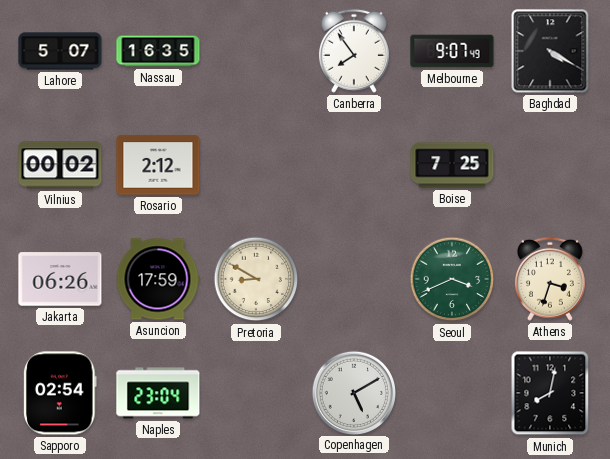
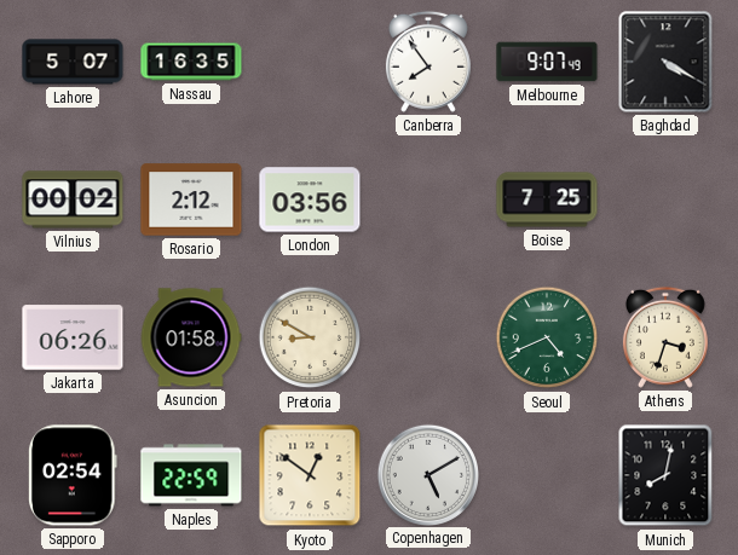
London: none -> 03:56
Asuncion: 17:59 -> 01:58
Seoul: 3:41 -> 4:41
Naples: 23:04 -> 22:59
Kyoto: none -> 12:51
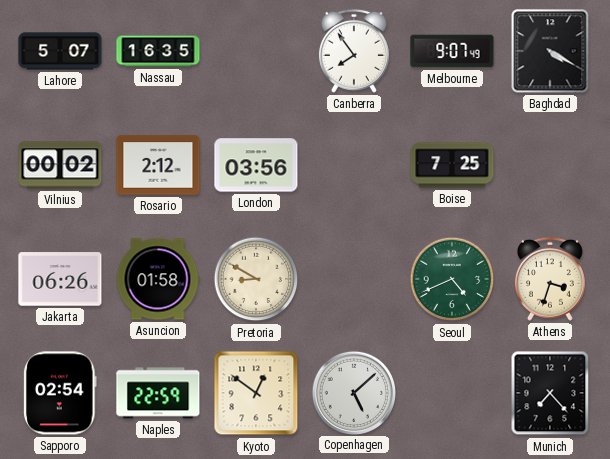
Copenhagen: 5:10 -> 5:08
Munich: 8:02 -> 7:23
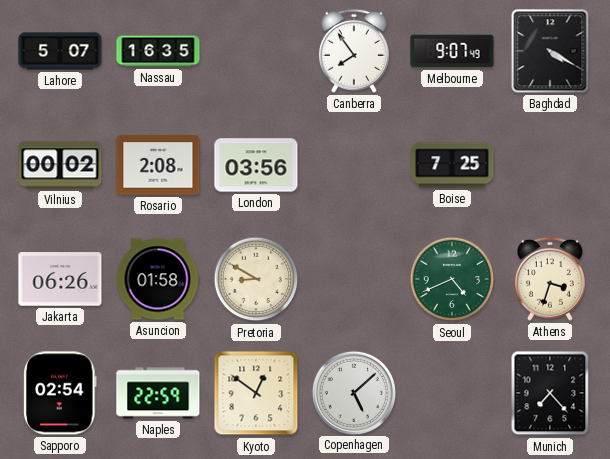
Rosario: 2:12 -> 2:08
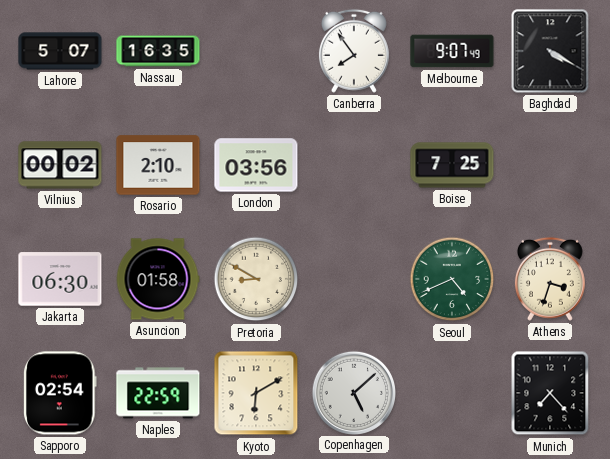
Rosario: 2:08 -> 2:10
Jakarta: 06:26 -> 06:30
Kyoto: 12:51 -> 6:10
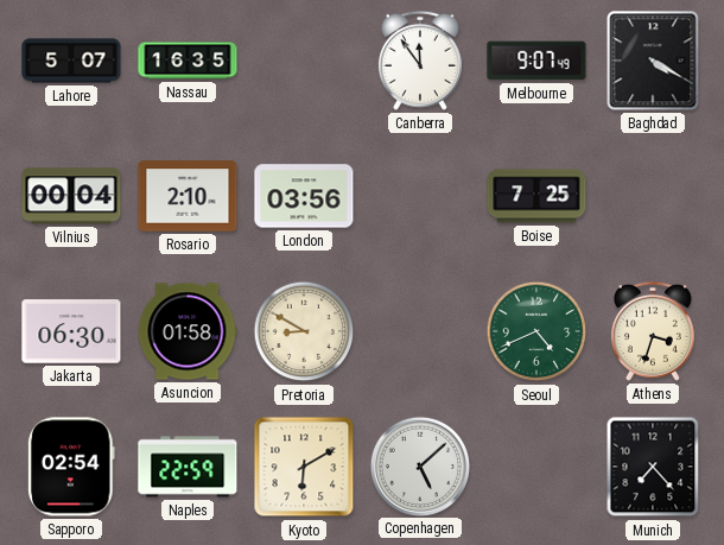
Canberra: 7:54 -> 11:54
Vilnius: 00:02 -> 00:04
